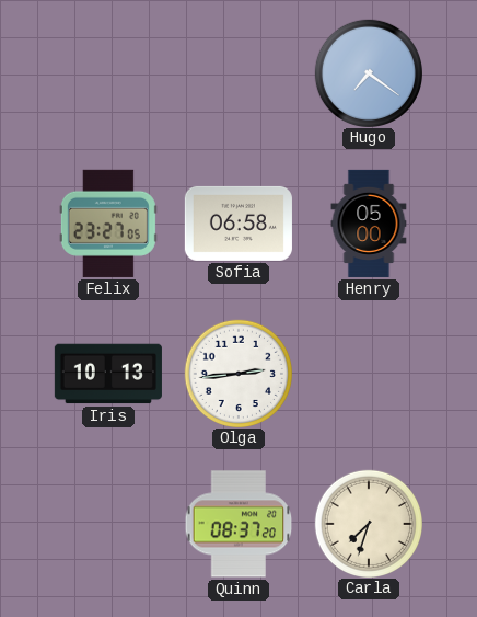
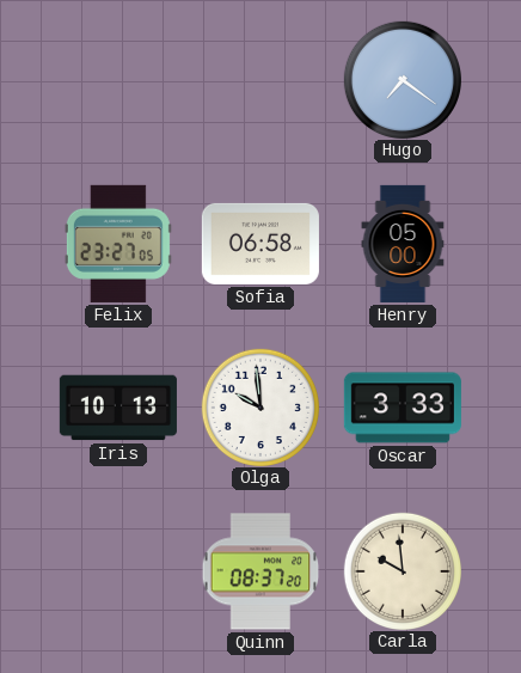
Olga: 2:44 -> 9:59
Oscar: none -> 3:33
Carla: 7:33 -> 9:59
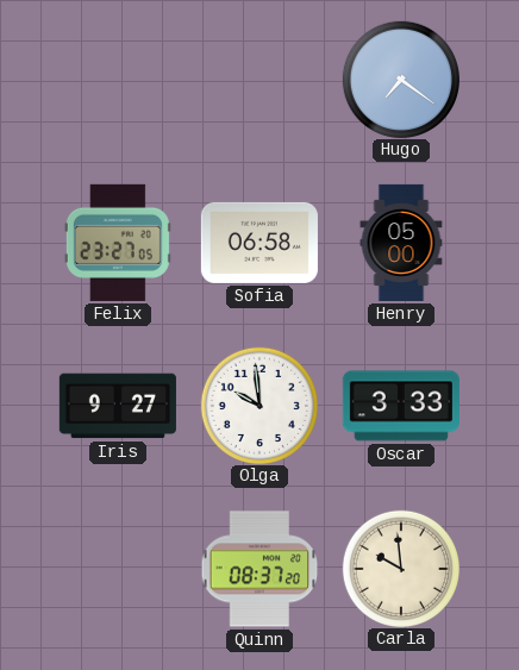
Iris: 10:13 -> 9:27
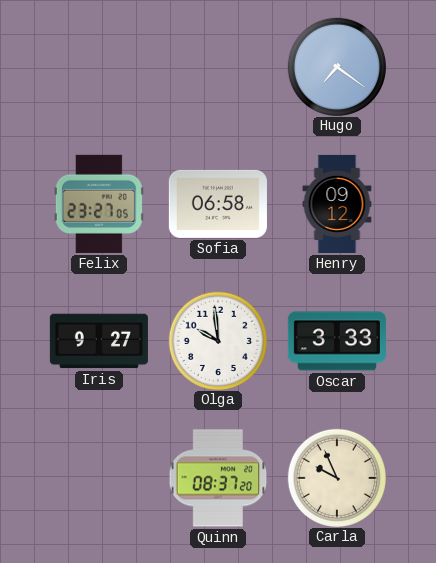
Henry: 05:00 -> 09:12
Carla: 9:59 -> 9:56
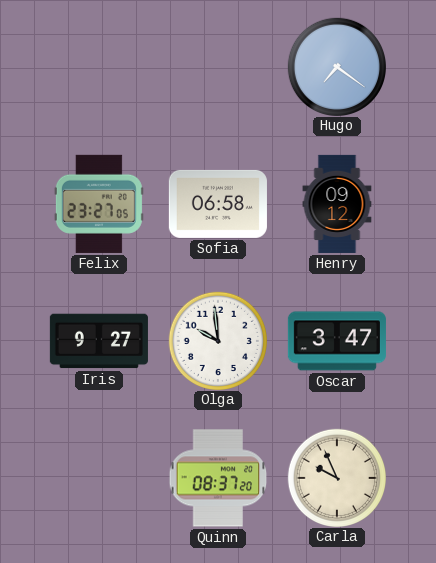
Oscar: 3:33 -> 3:47
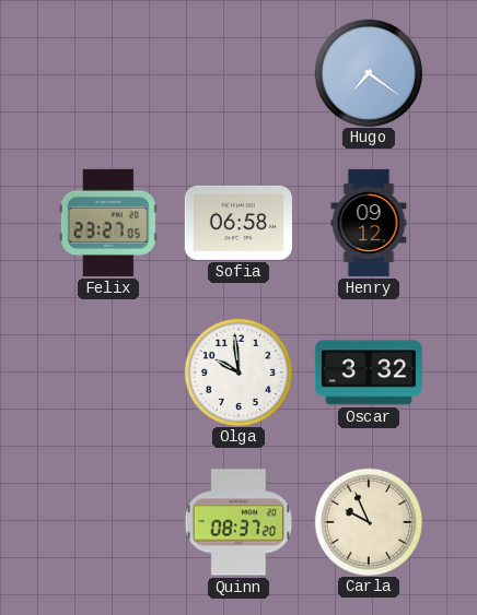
Iris: 9:27 -> none
Oscar: 3:47 -> 3:32
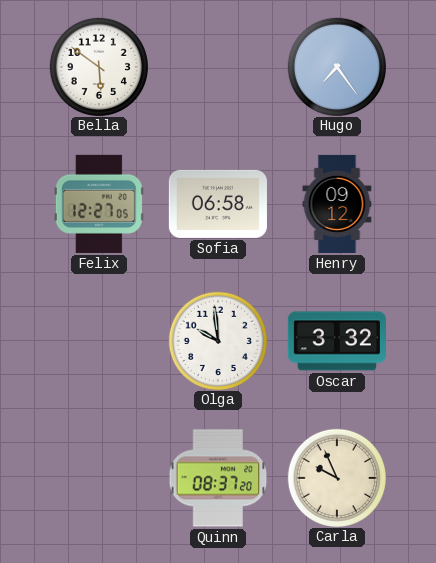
Bella: none -> 5:51
Hugo: 7:21 -> 7:24
Felix: 23:27 -> 12:27
